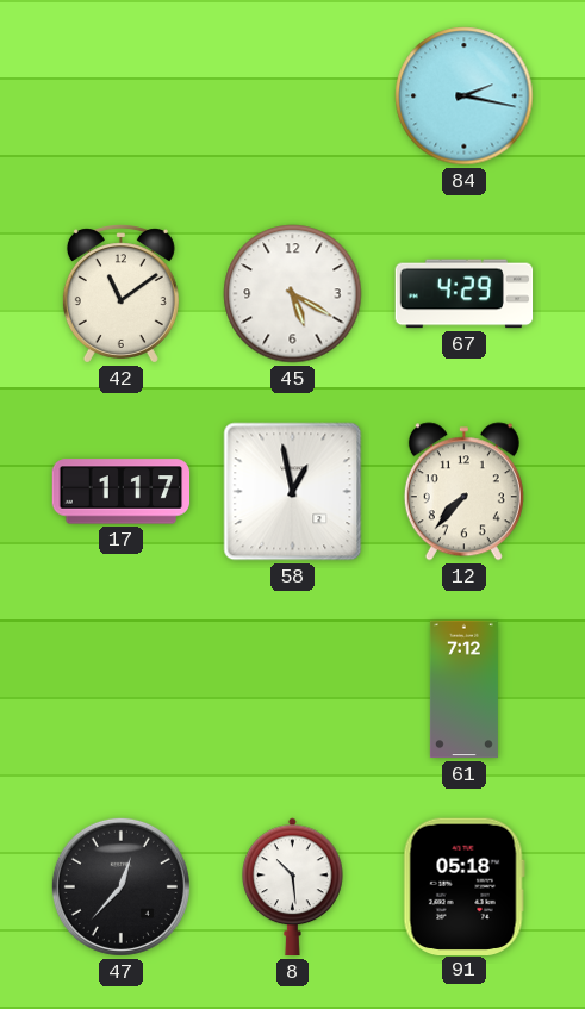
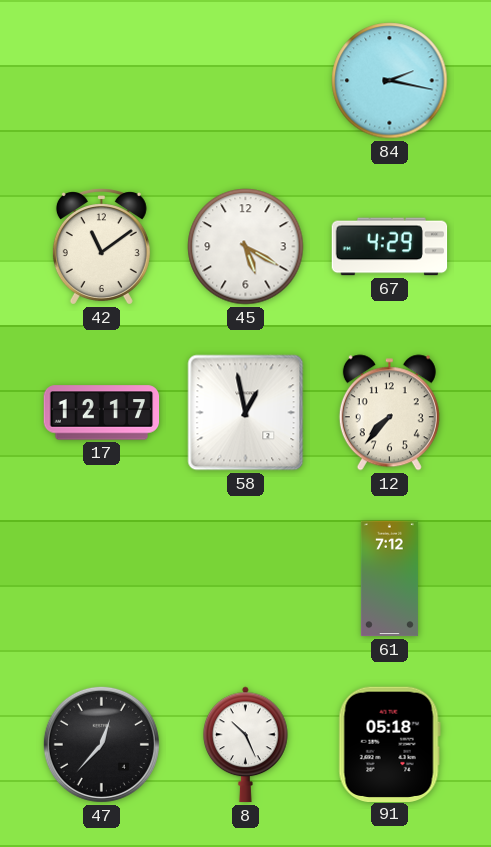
17: 1:17 -> 12:17
8: 10:29 -> 10:26
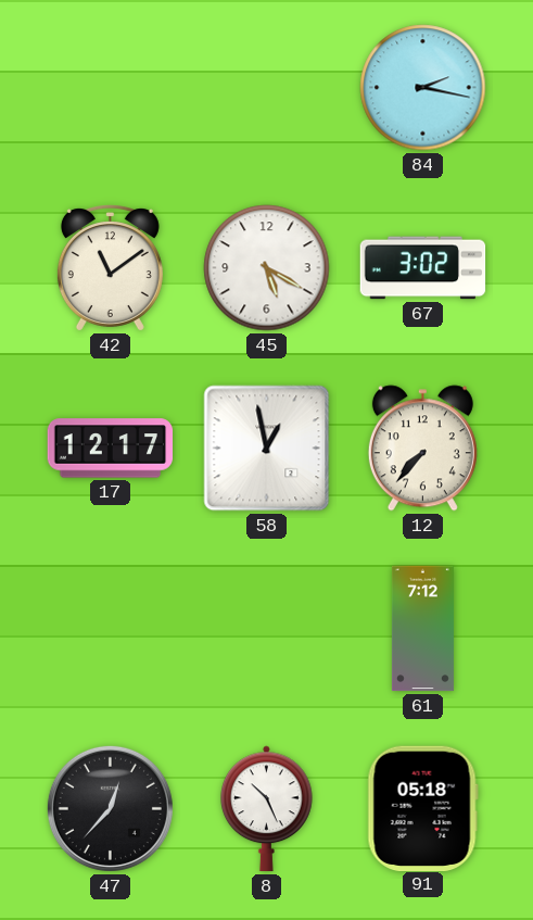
67: 4:29 -> 3:02
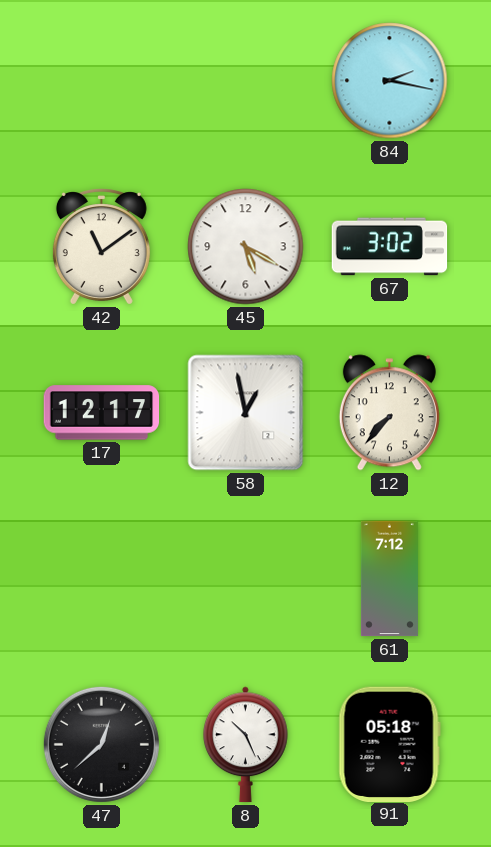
47: 12:37 -> 12:38
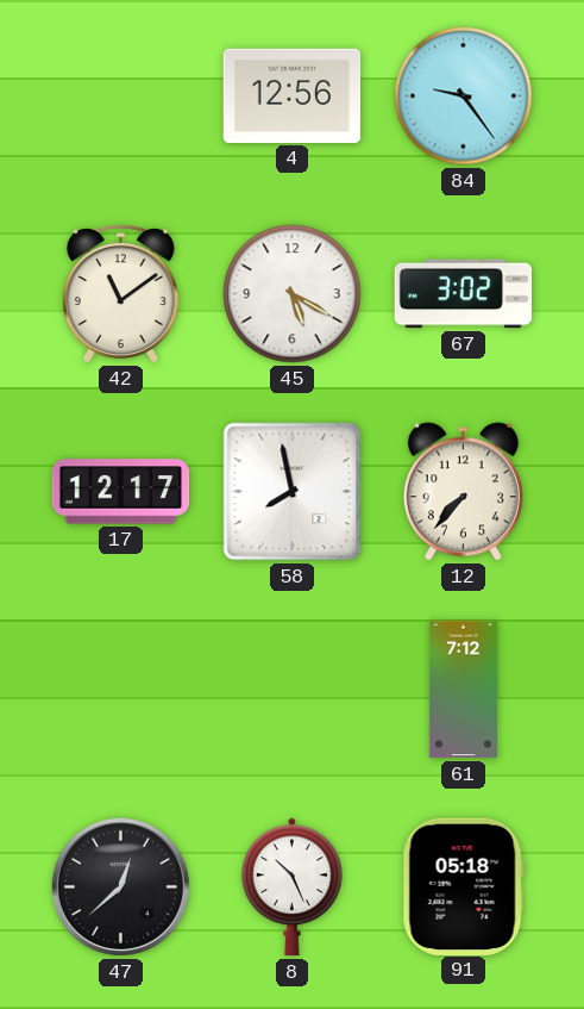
4: none -> 12:56
84: 2:17 -> 9:24
58: 12:58 -> 7:58
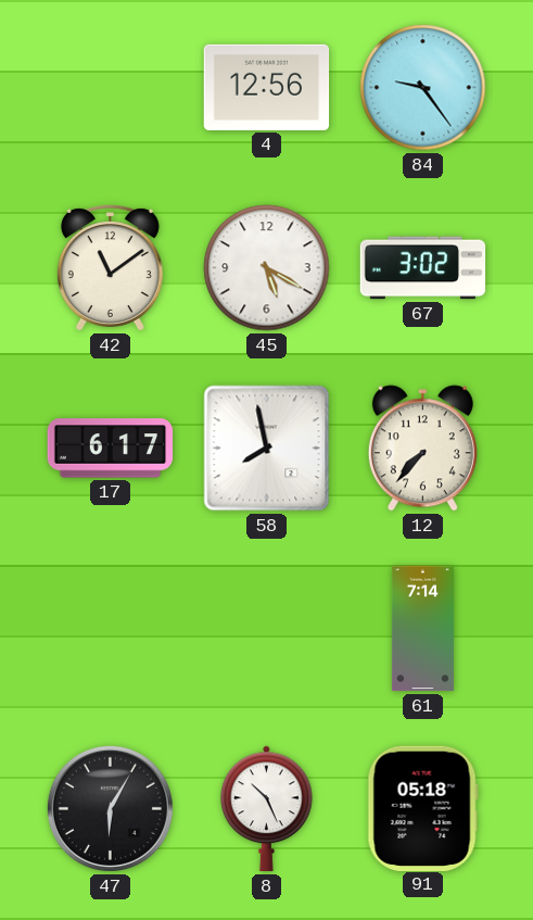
17: 12:17 -> 6:17
61: 7:12 -> 7:14
47: 12:38 -> 6:05
